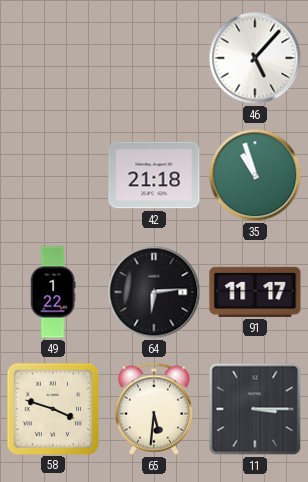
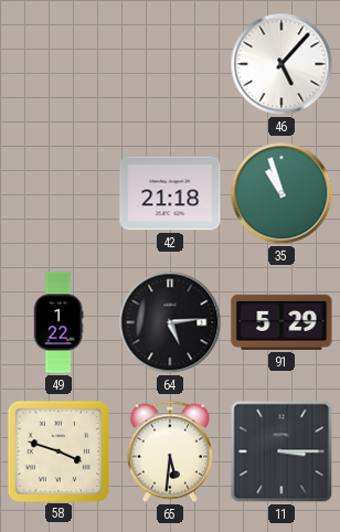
64: 6:14 -> 5:14
91: 11:17 -> 5:29
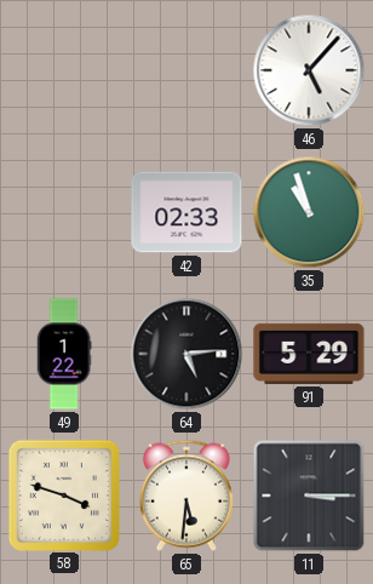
42: 21:18 -> 02:33
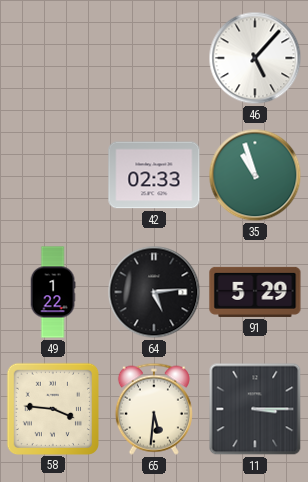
58: 3:48 -> 3:46
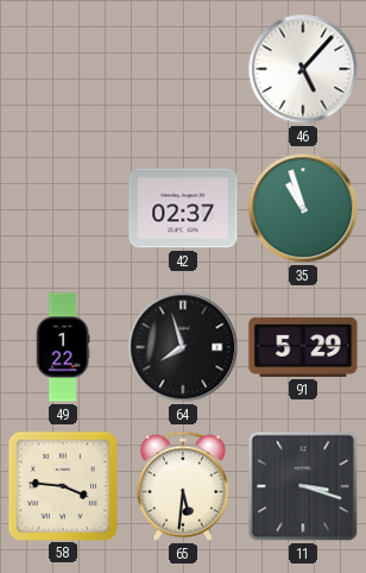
42: 02:33 -> 02:37
64: 5:14 -> 7:57
11: 3:15 -> 3:18
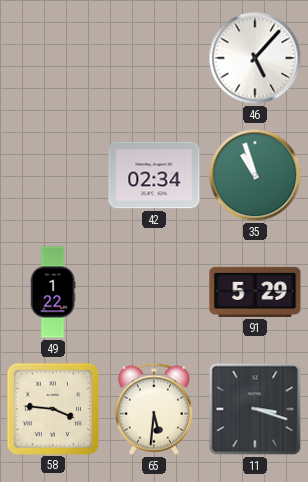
42: 02:37 -> 02:34
64: 7:57 -> none
